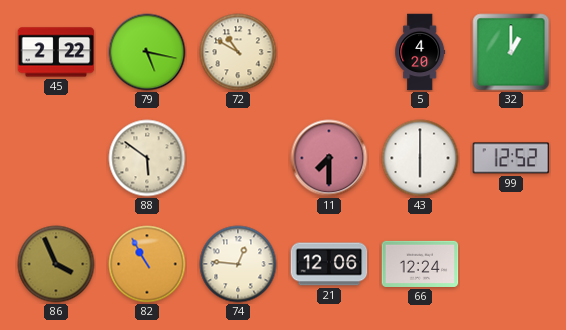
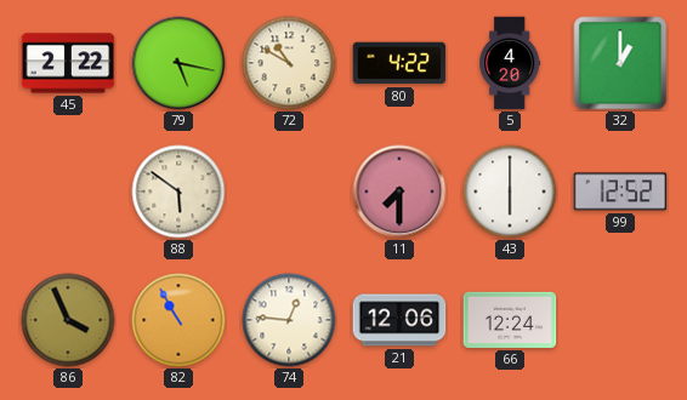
80: none -> 4:22
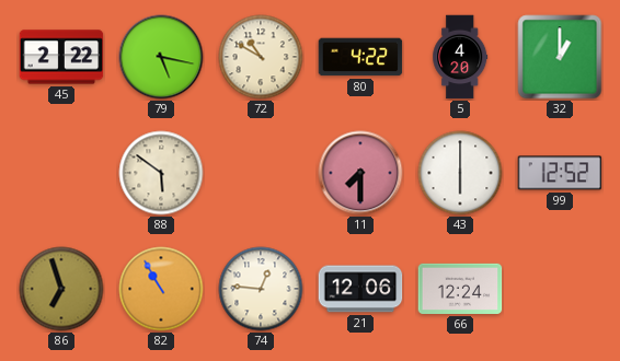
86: 3:56 -> 6:57
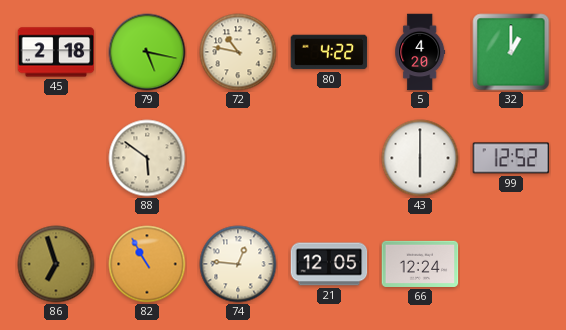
45: 2:22 -> 2:18
72: 10:50 -> 10:47
11: 7:30 -> none
21: 12:06 -> 12:05
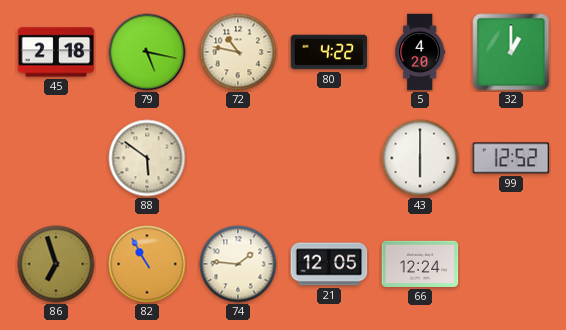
74: 12:46 -> 1:46
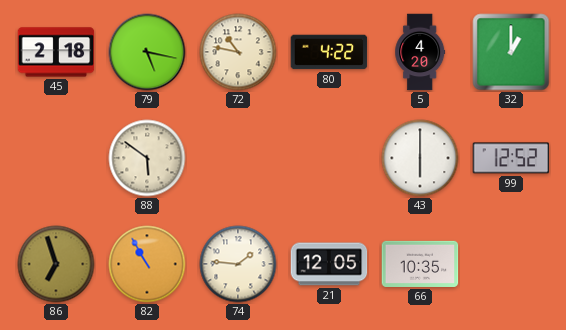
66: 12:24 -> 10:35
